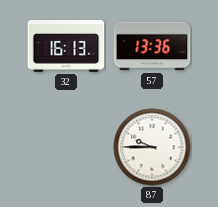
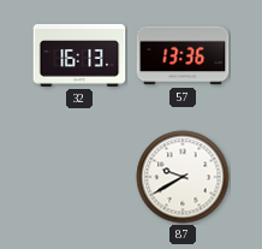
87: 9:45 -> 9:40
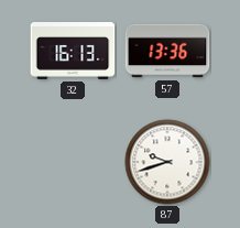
87: 9:40 -> 9:42
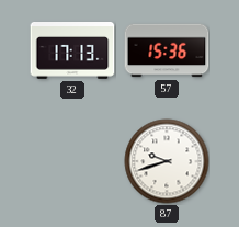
32: 16:13 -> 17:13
57: 13:36 -> 15:36
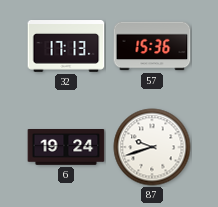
6: none -> 19:24
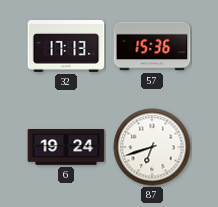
87: 9:42 -> 6:42
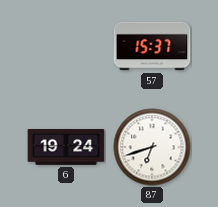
32: 17:13 -> none
57: 15:36 -> 15:37
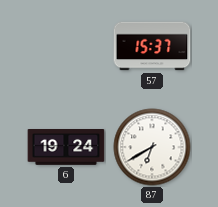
87: 6:42 -> 6:40
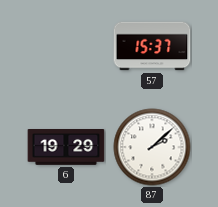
6: 19:24 -> 19:29
87: 6:40 -> 2:08
